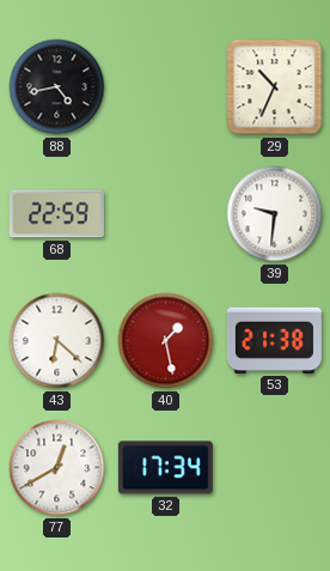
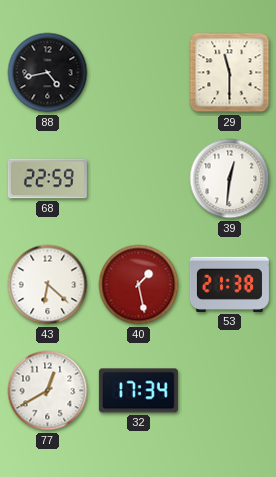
29: 10:34 -> 11:30
39: 9:31 -> 12:31
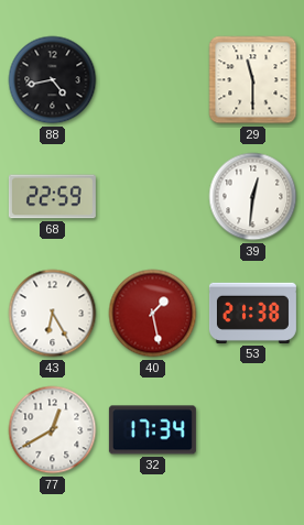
43: 6:22 -> 6:25
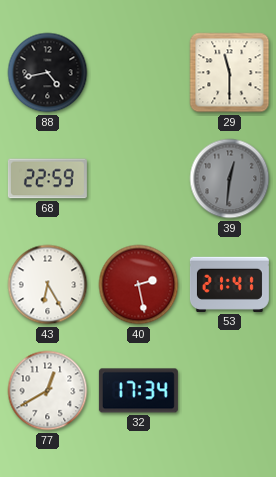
39 dial: white -> grey
40: 1:28 -> 2:28
53: 21:38 -> 21:41
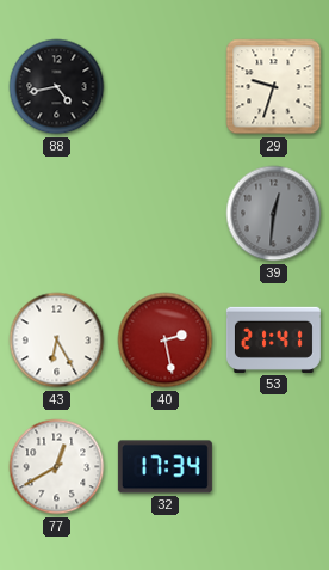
29: 11:30 -> 9:33
68: 22:59 -> none
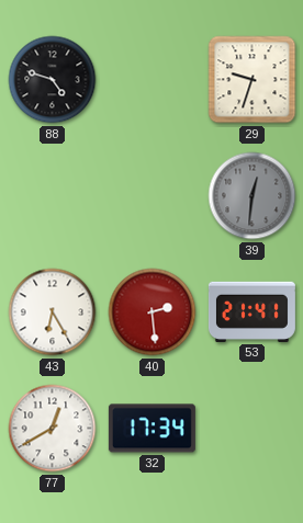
88: 4:43 -> 4:48
40: 2:28 -> 2:29
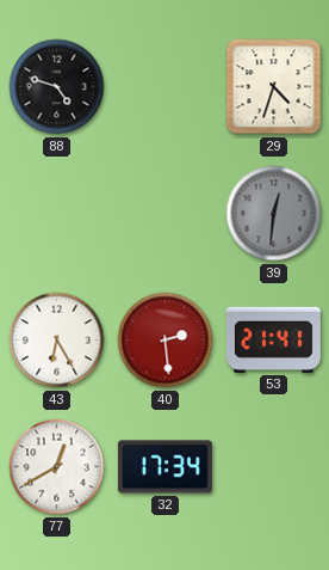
29: 9:33 -> 4:33
